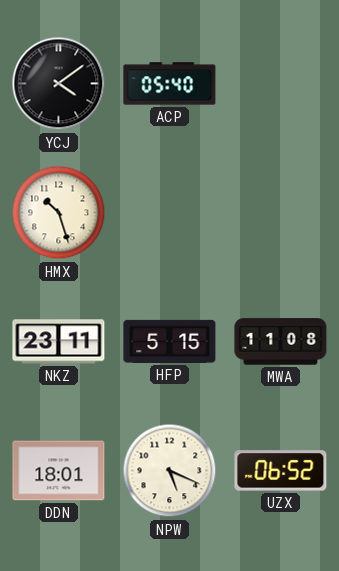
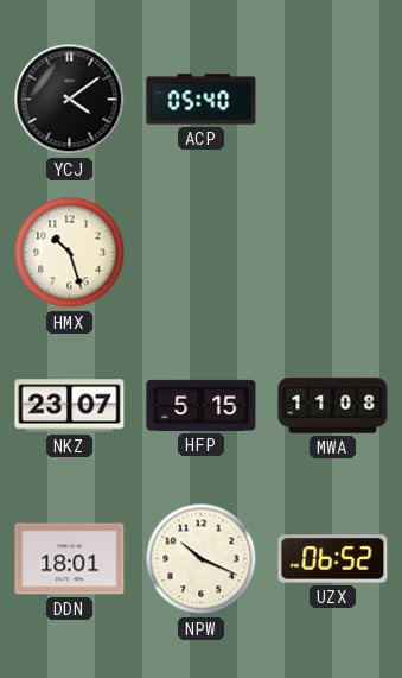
NKZ: 23:11 -> 23:07
NPW: 5:19 -> 10:19
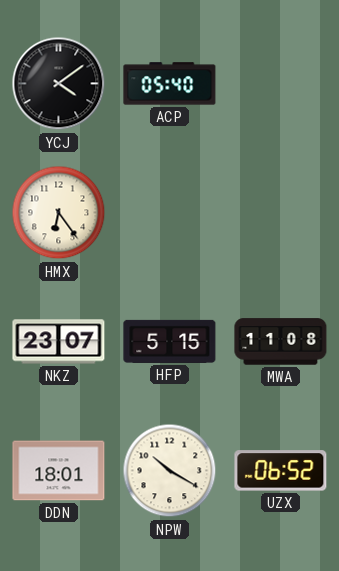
HMX: 10:27 -> 6:24
NPW: 10:19 -> 10:20
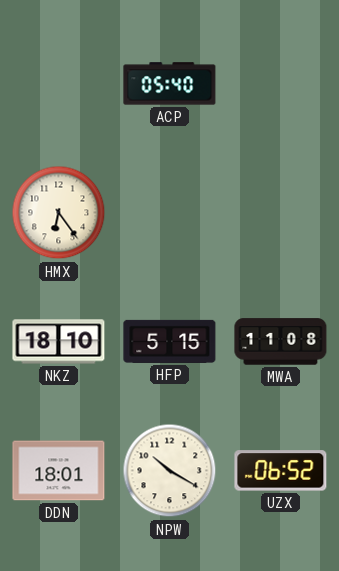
YCJ: 4:09 -> none
NKZ: 23:07 -> 18:10
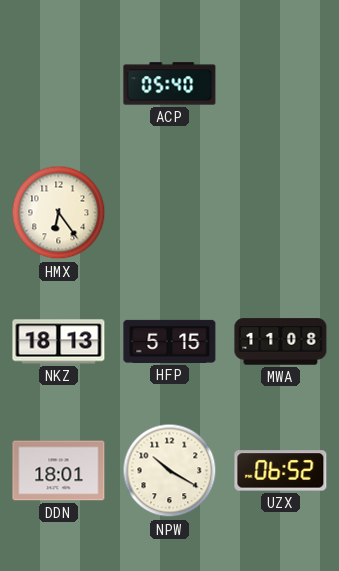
NKZ: 18:10 -> 18:13
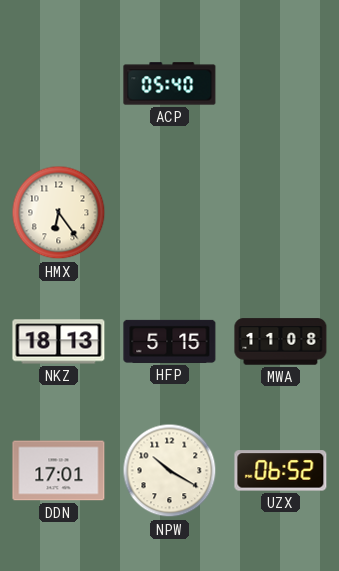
DDN: 18:01 -> 17:01
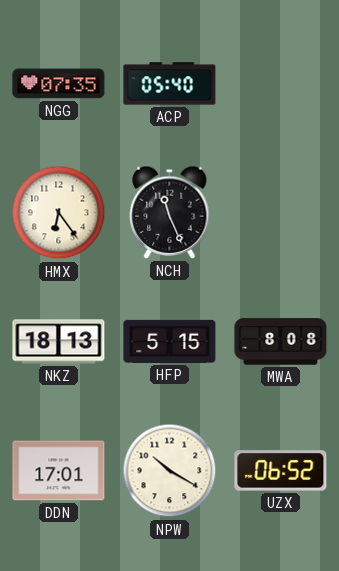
NGG: none -> 07:35
NCH: none -> 11:26
MWA: 11:08 -> 8:08
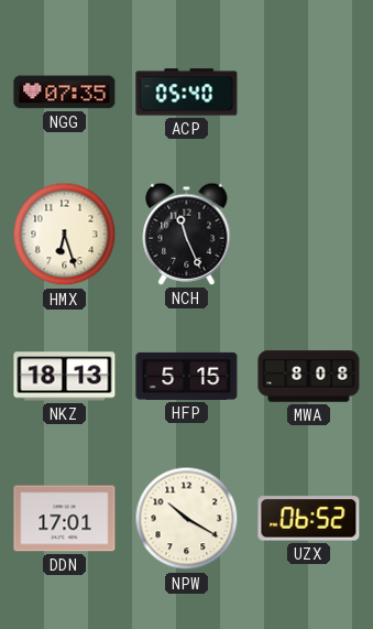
HMX: 6:24 -> 6:27
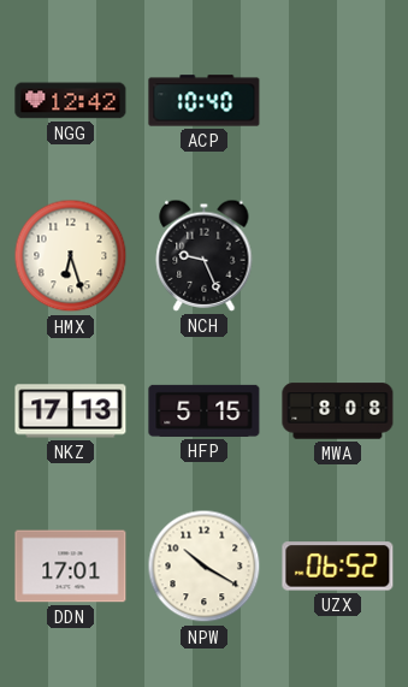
NGG: 07:35 -> 12:42
ACP: 05:40 -> 10:40
NCH: 11:26 -> 9:26
NKZ: 18:13 -> 17:13
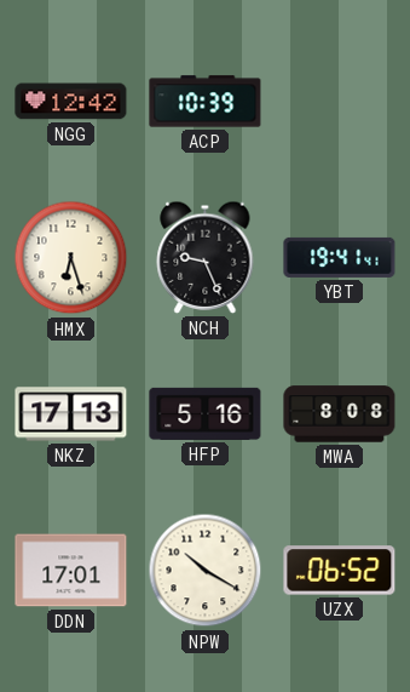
ACP: 10:40 -> 10:39
YBT: none -> 19:41
HFP: 5:15 -> 5:16
